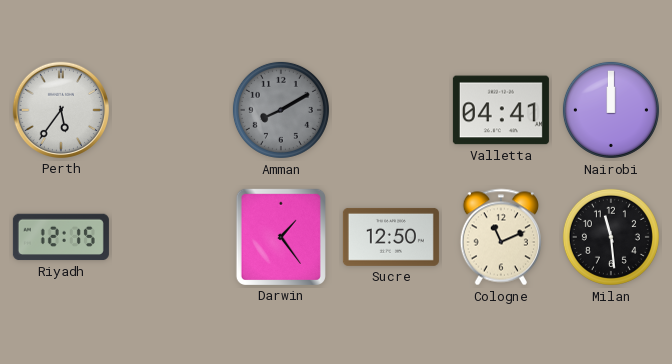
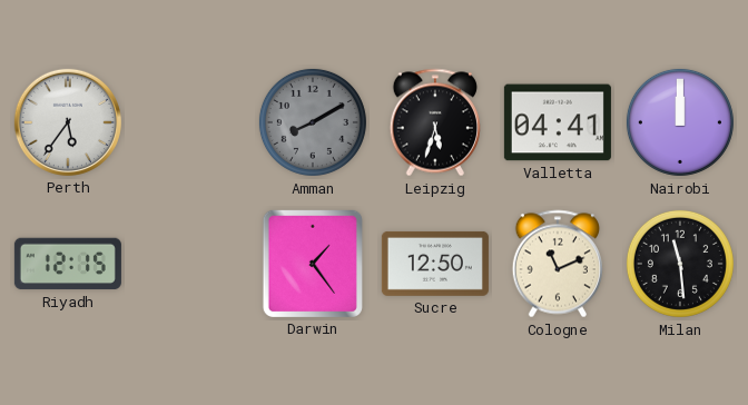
Leipzig: none -> 5:33
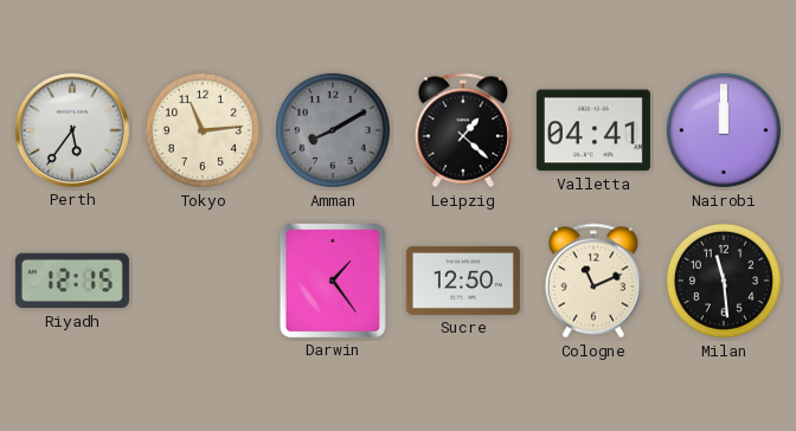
Tokyo: none -> 11:14
Leipzig: 5:33 -> 1:22
